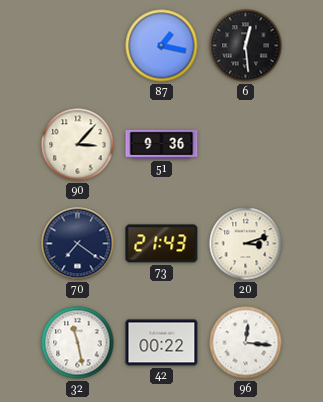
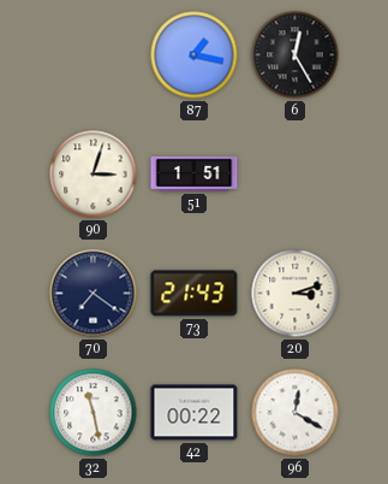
6: 12:29 -> 12:25
90: 3:07 -> 3:03
51: 9:36 -> 1:51
96: 12:16 -> 12:20
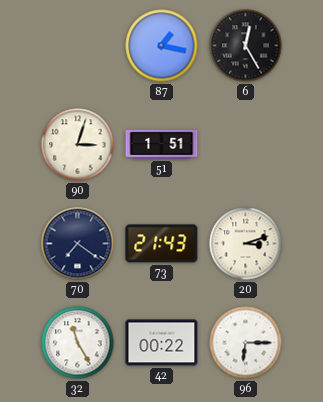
32: 11:28 -> 11:25
96: 12:20 -> 6:15
